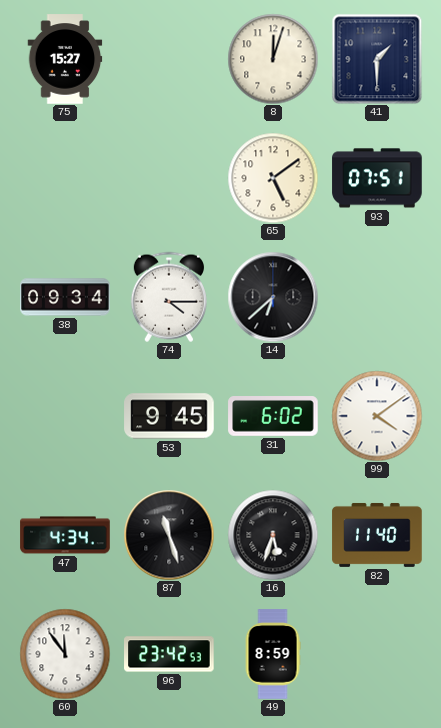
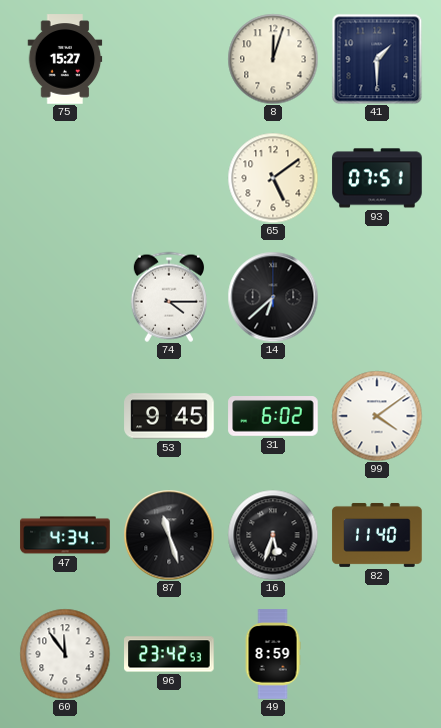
38: 09:34 -> none
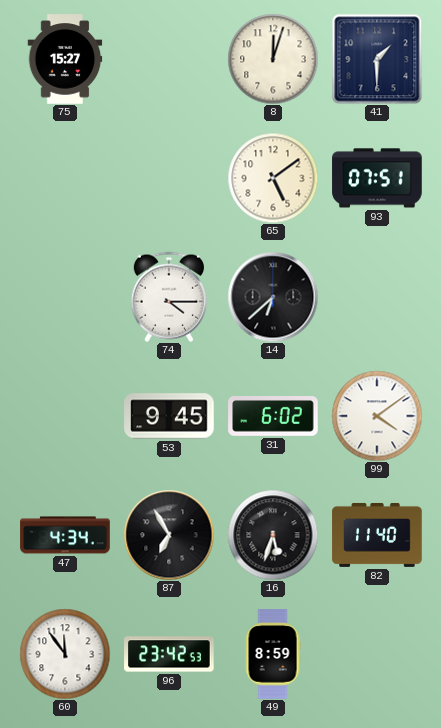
87: 11:27 -> 6:55
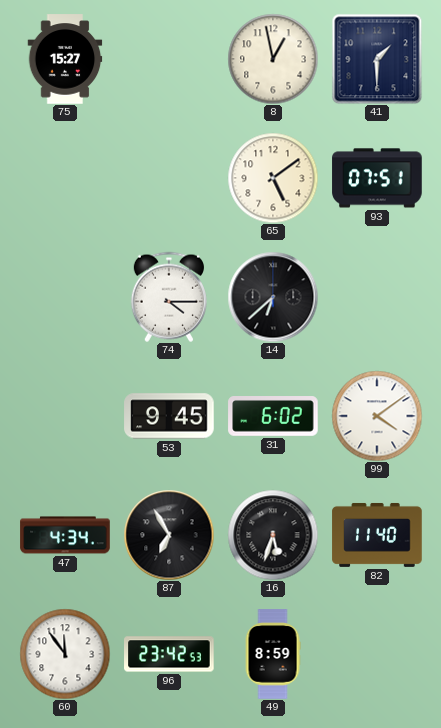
8: 12:03 -> 12:58
